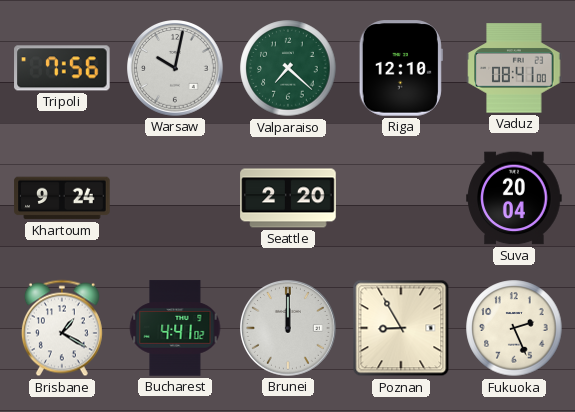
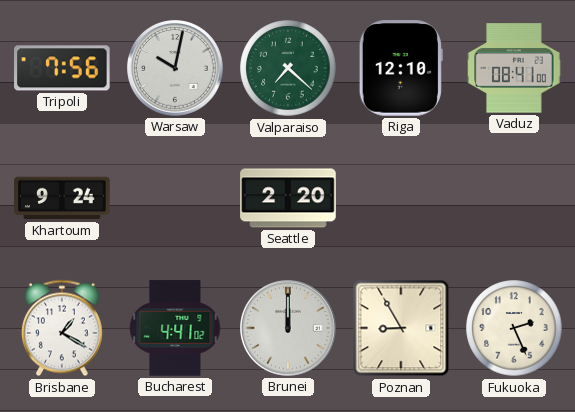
Suva: 20:04 -> none
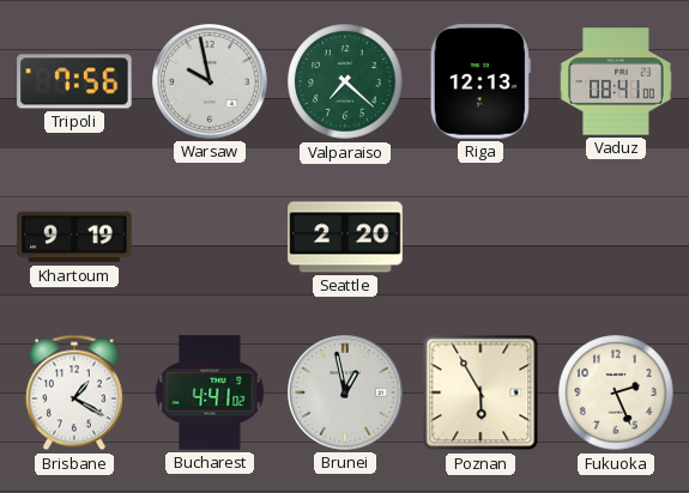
Warsaw: 10:02 -> 9:58
Riga: 12:10 -> 12:13
Khartoum: 9:24 -> 9:19
Brunei: 12:00 -> 12:58
Poznan: 8:55 -> 5:55
